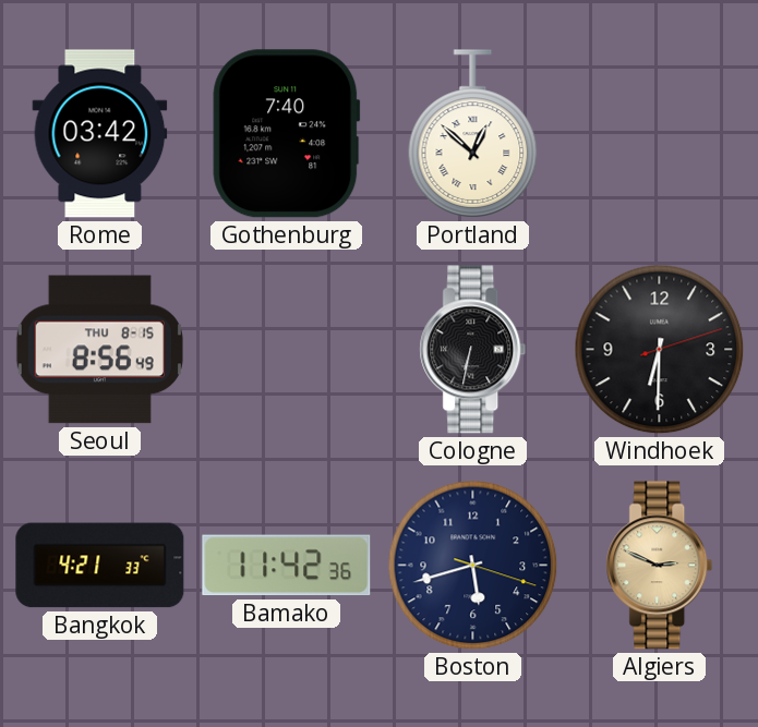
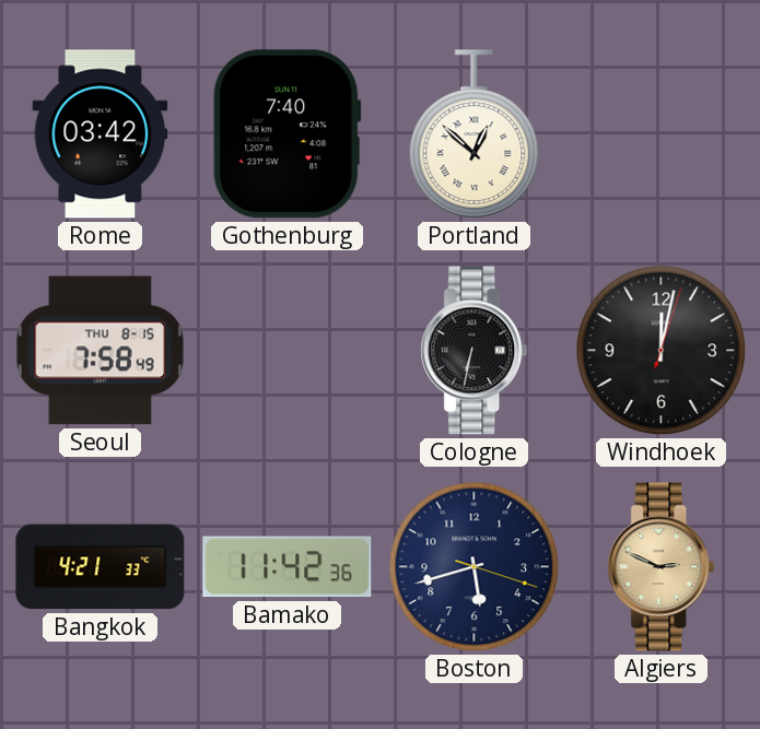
Seoul: 8:56 -> 7:58
Windhoek: 6:30 -> 12:02
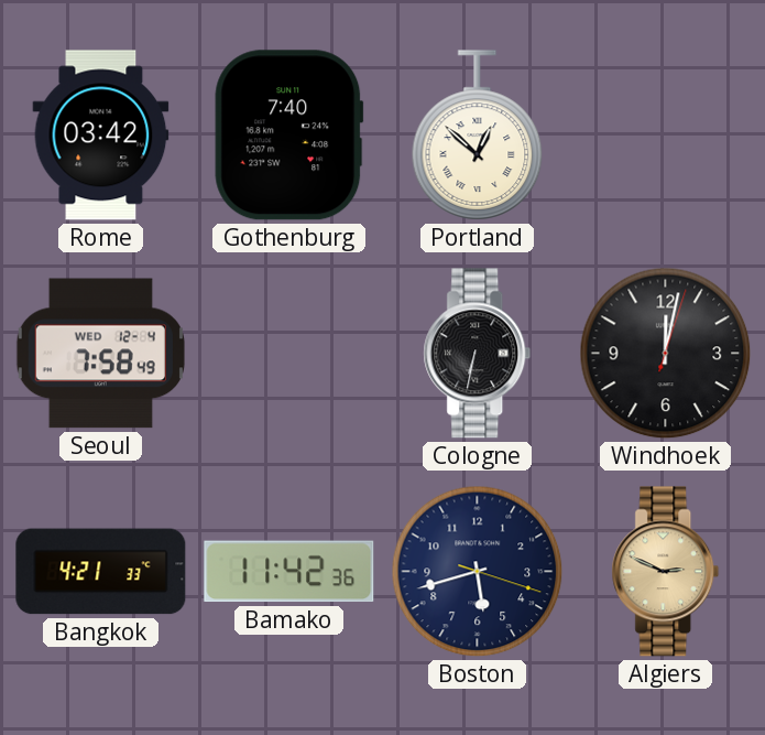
Seoul date: THU 8-15 -> WED 12-4
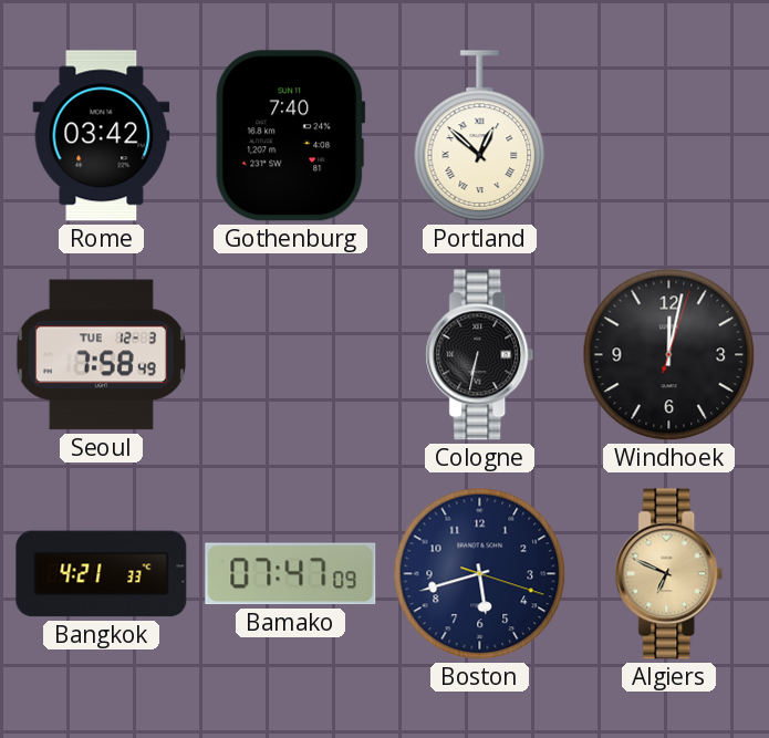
Seoul date: WED 12-4 -> TUE 12-3
Bamako: 11:42 -> 07:47
Algiers: 2:49 -> 6:49
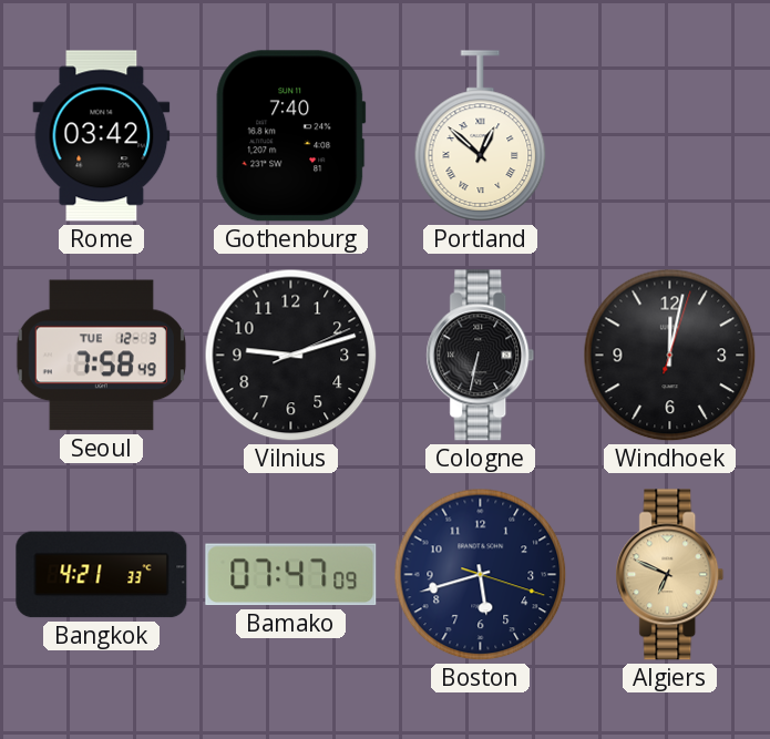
Vilnius: none -> 9:12
